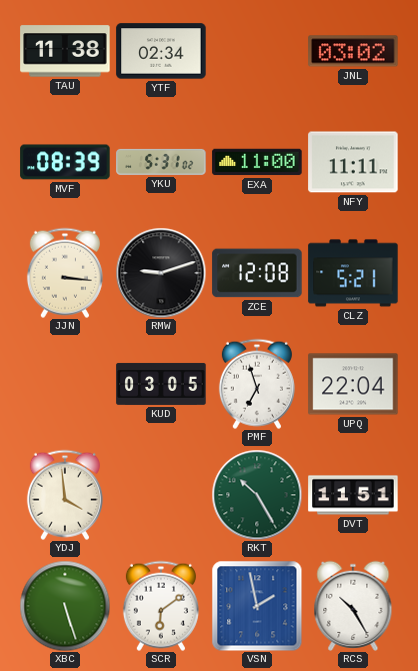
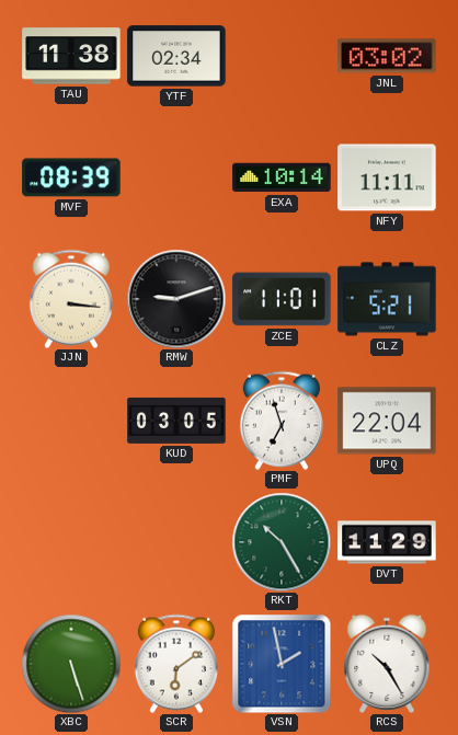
YKU: 5:31 -> none
EXA: 11:00 -> 10:14
ZCE: 12:08 -> 11:01
YDJ: 3:59 -> none
DVT: 11:51 -> 11:29
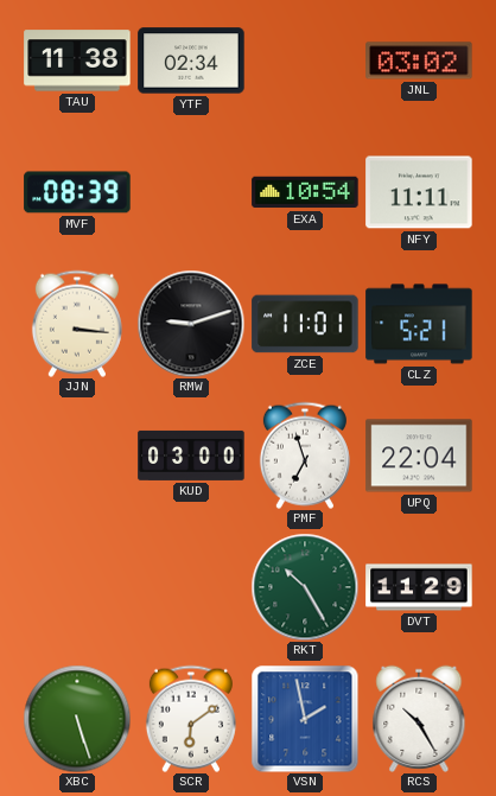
EXA: 10:14 -> 10:54
KUD: 03:05 -> 03:00
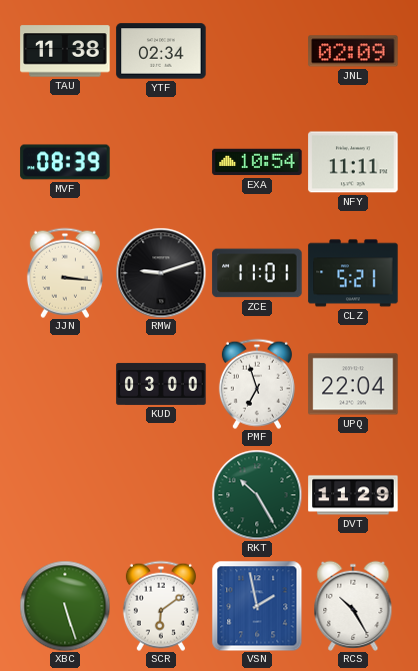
JNL: 03:02 -> 02:09
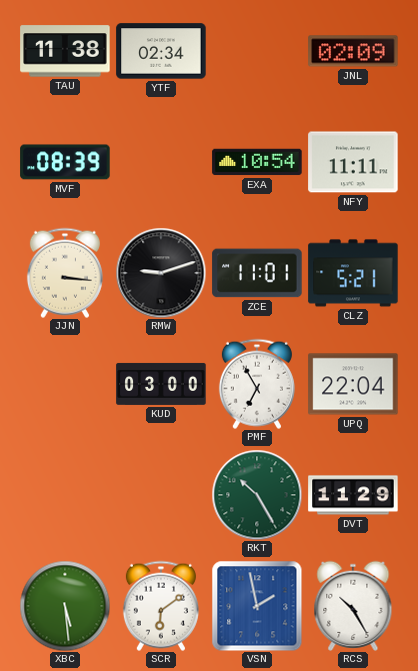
PMF: 6:57 -> 6:55
XBC: 5:27 -> 5:29
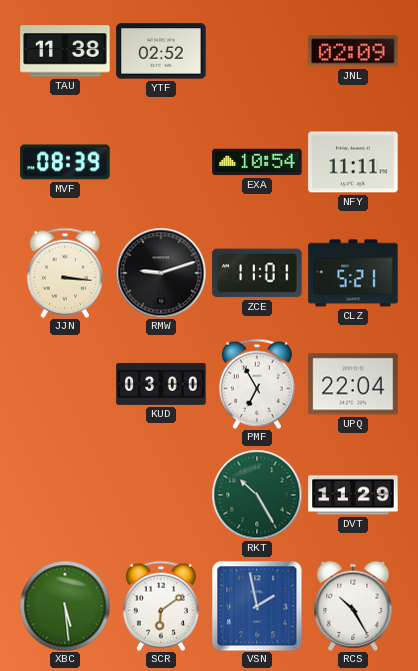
YTF: 02:34 -> 02:52
